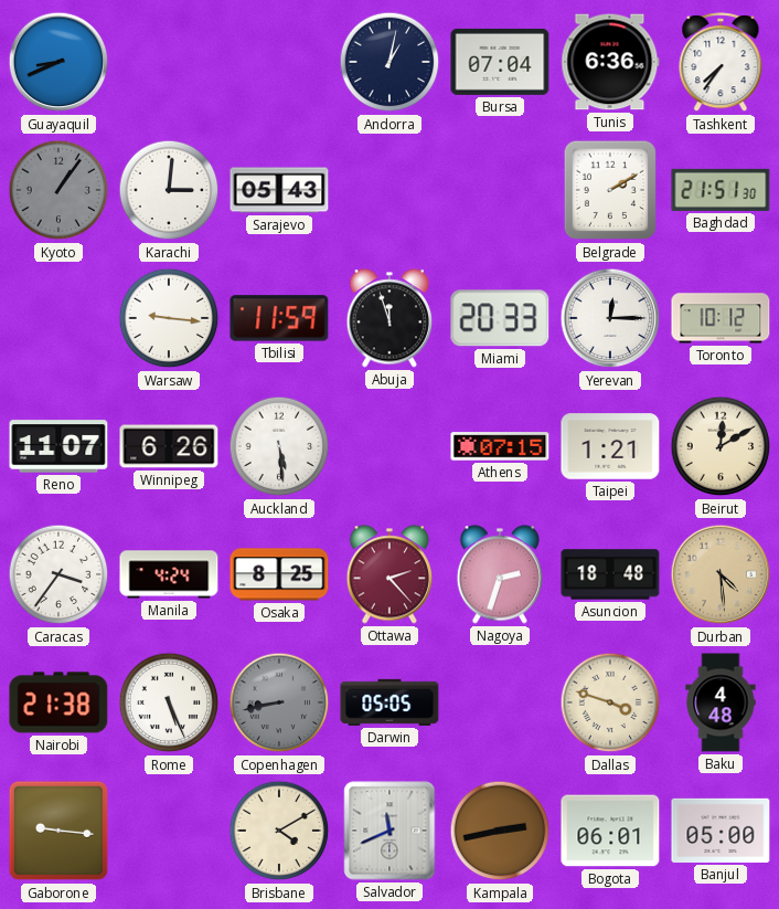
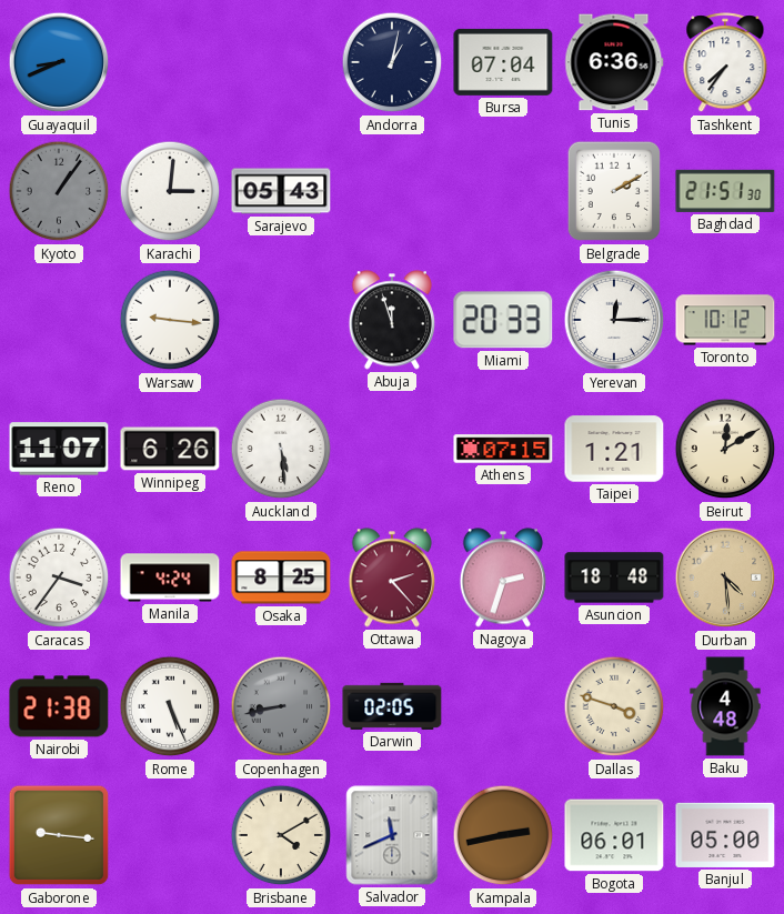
Tbilisi: 11:59 -> none
Darwin: 05:05 -> 02:05
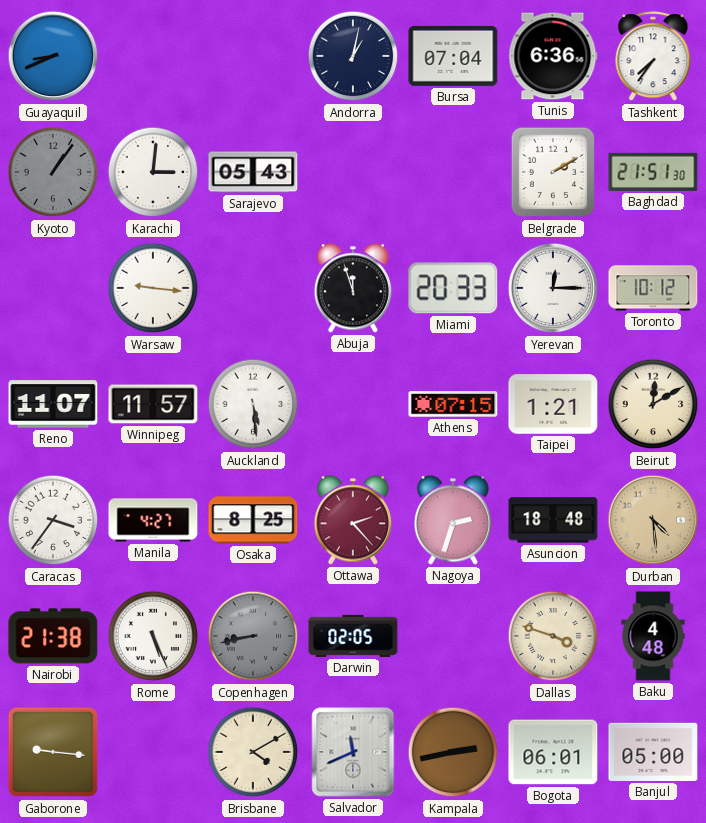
Winnipeg: 6:26 -> 11:57
Manila: 4:24 -> 4:27
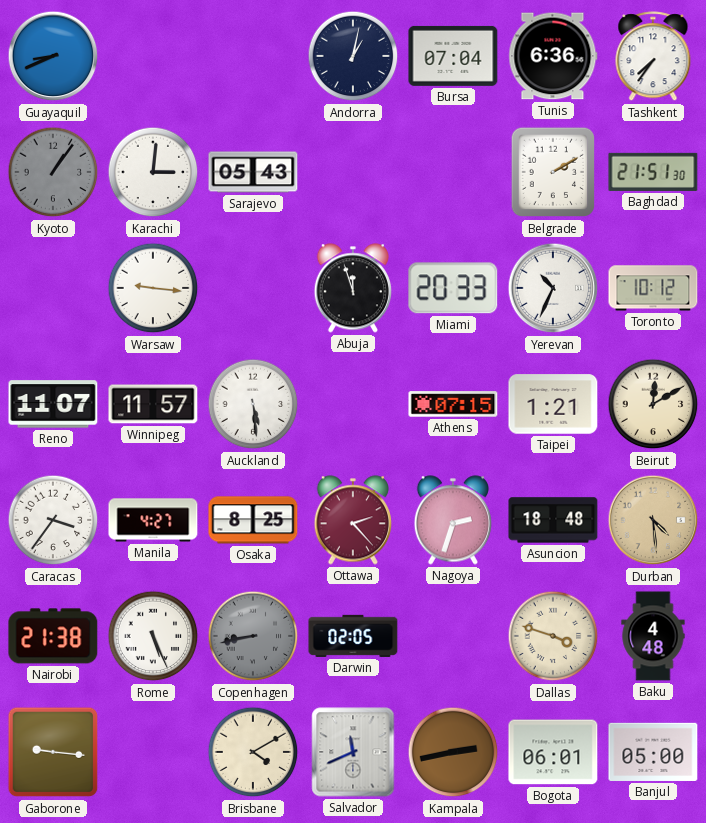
Yerevan: 12:15 -> 10:34
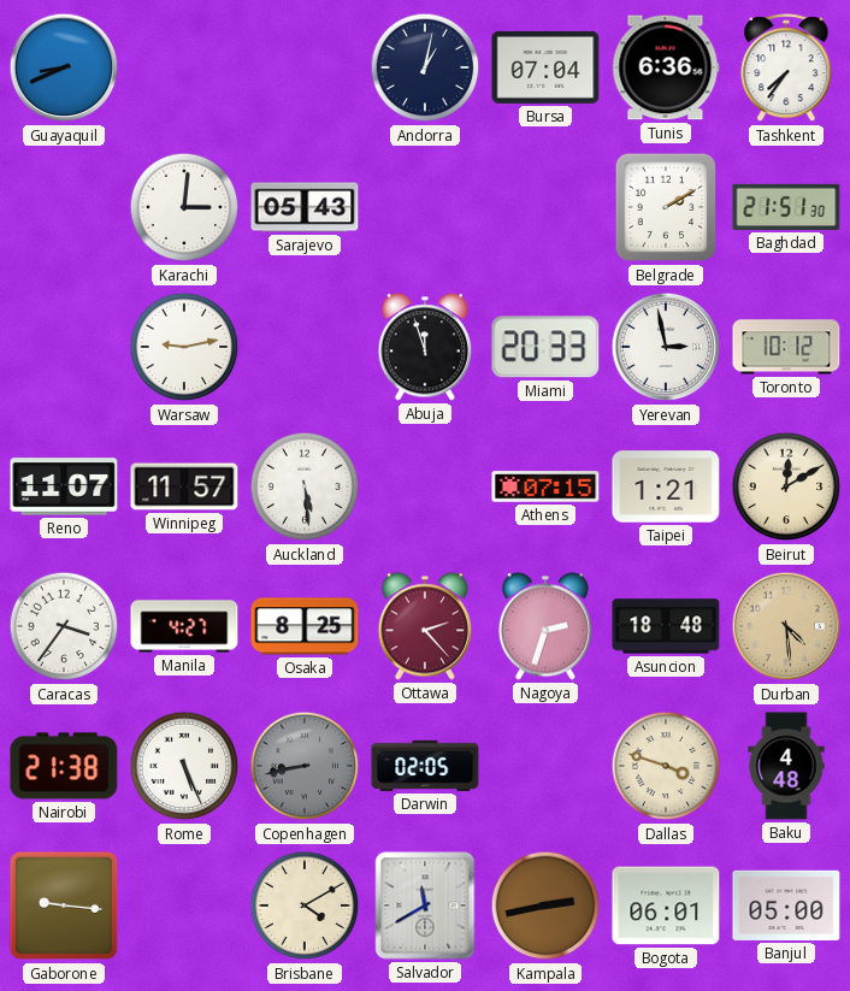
Kyoto: 1:06 -> none
Warsaw: 9:16 -> 9:13
Yerevan: 10:34 -> 2:58
Salvador: 11:41 -> 11:40
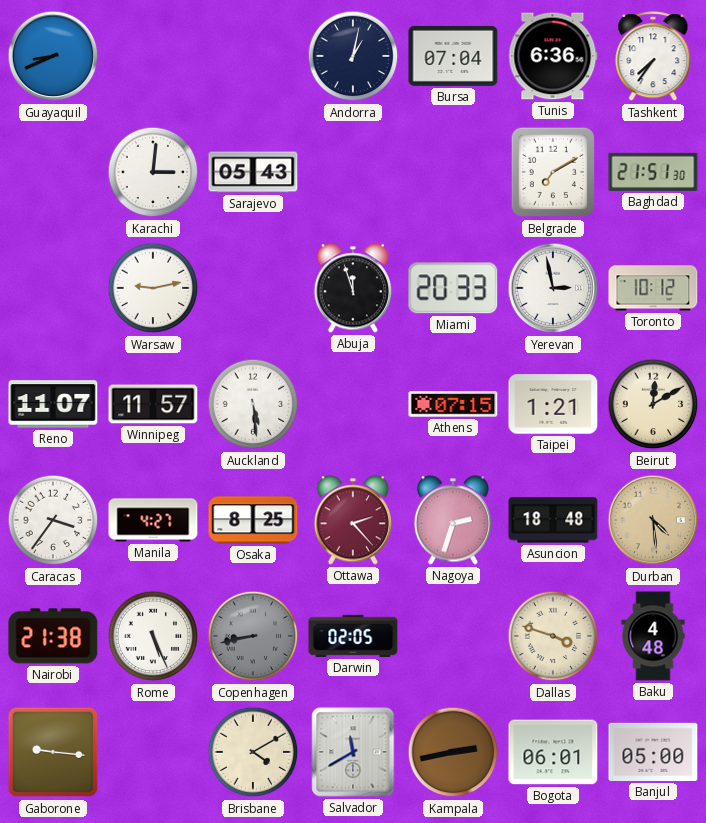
Belgrade: 2:10 -> 7:10
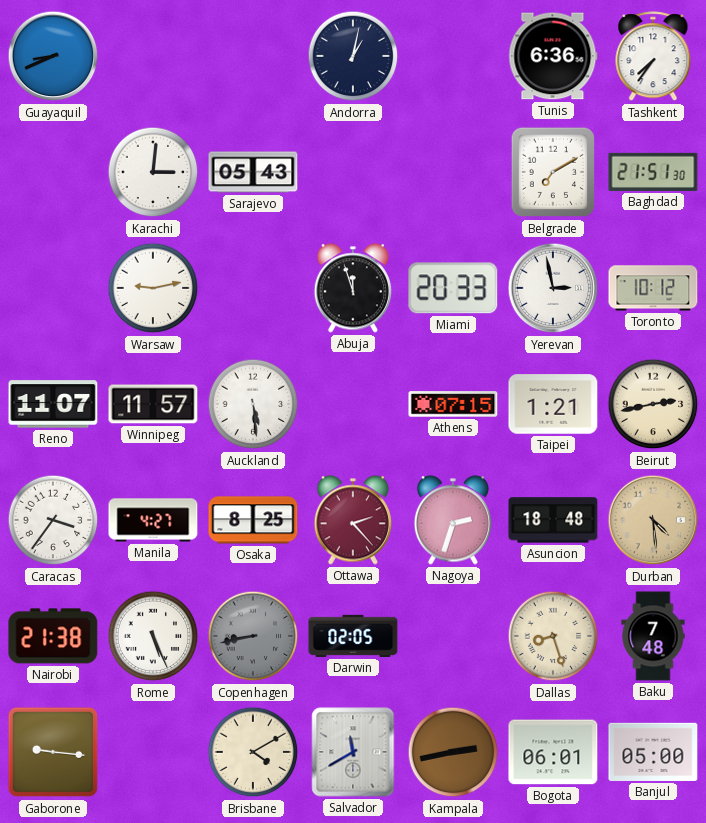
Bursa: 07:04 -> none
Beirut: 12:10 -> 2:43
Dallas: 3:48 -> 8:27
Baku: 4:48 -> 7:48
